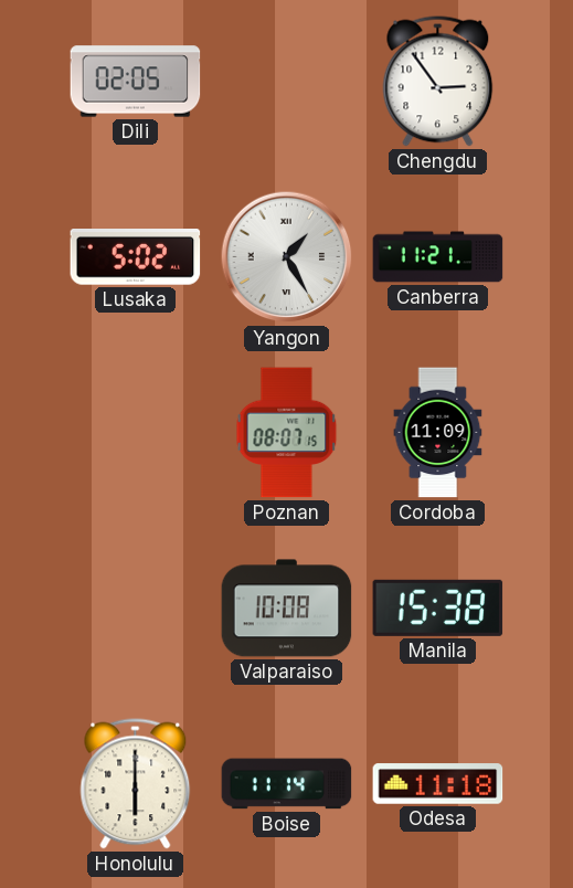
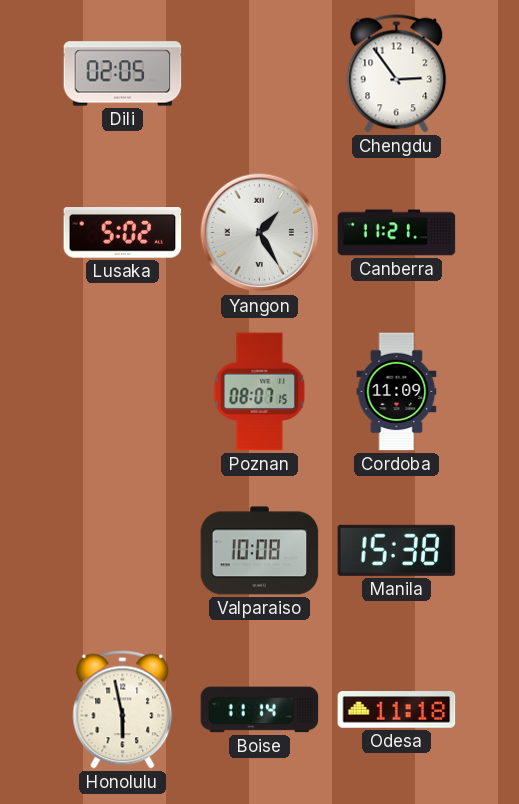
Honolulu: 6:00 -> 5:58
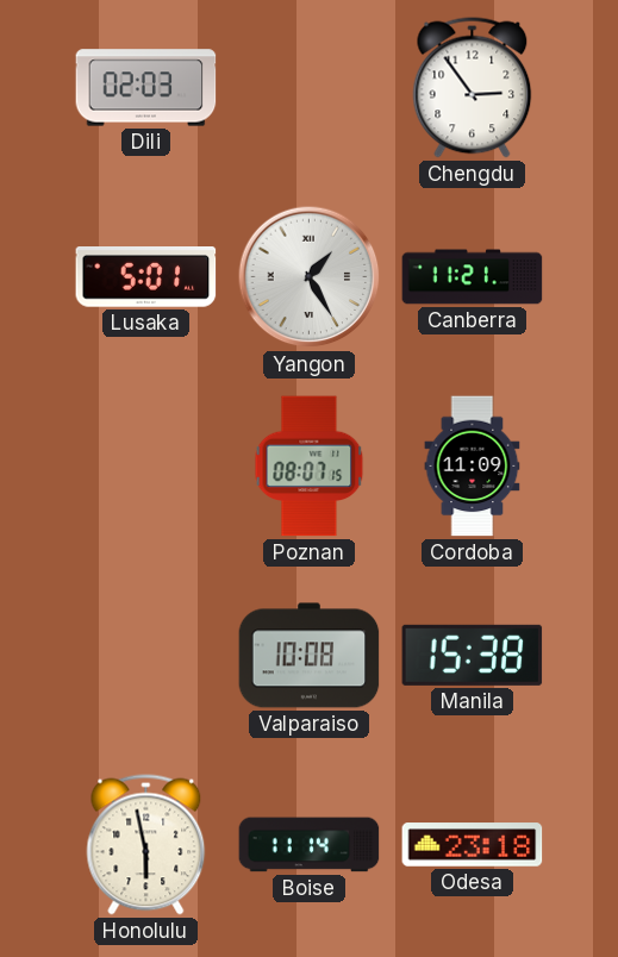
Dili: 02:05 -> 02:03
Lusaka: 5:02 -> 5:01
Odesa: 11:18 -> 23:18
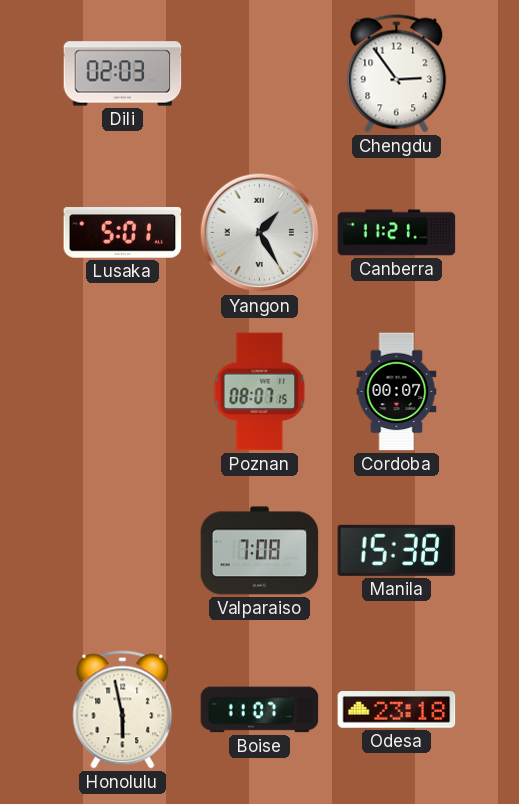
Cordoba: 11:09 -> 00:07
Valparaiso: 10:08 -> 7:08
Boise: 11:14 -> 11:07
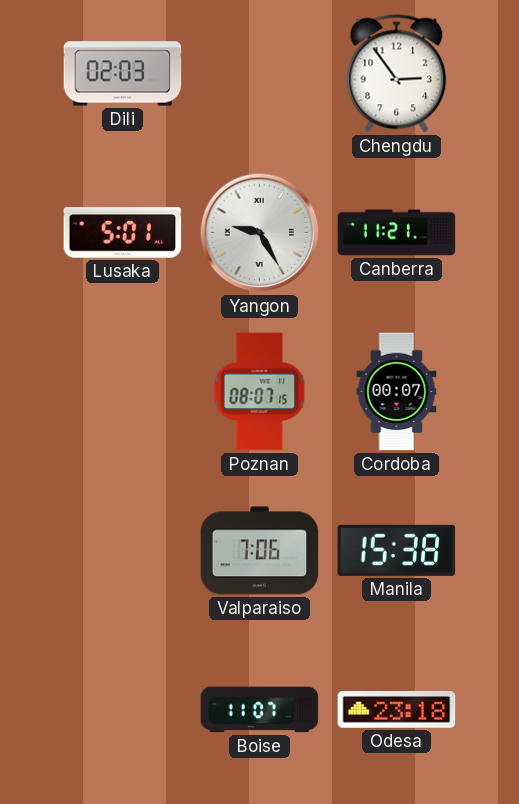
Yangon: 1:25 -> 9:25
Valparaiso: 7:08 -> 7:06
Honolulu: 5:58 -> none
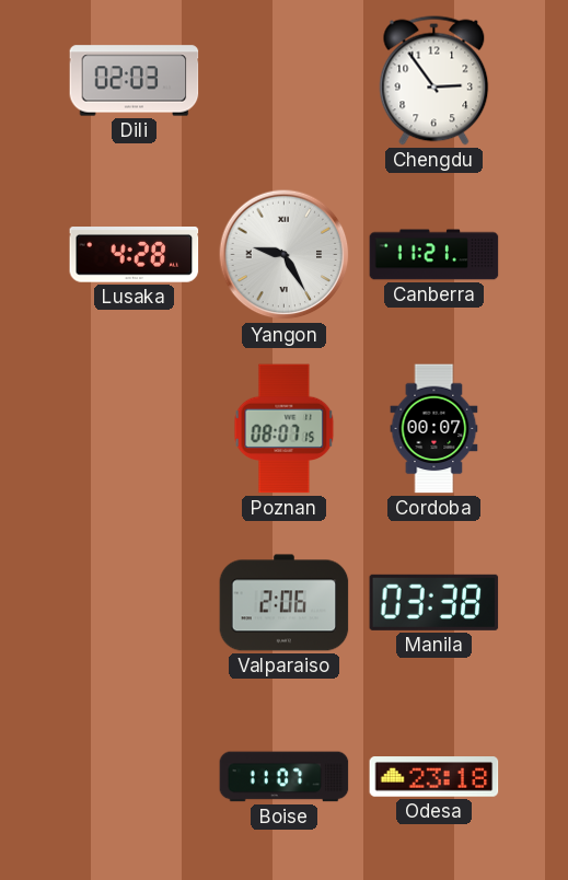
Lusaka: 5:01 -> 4:28
Valparaiso: 7:06 -> 2:06
Manila: 15:38 -> 03:38
